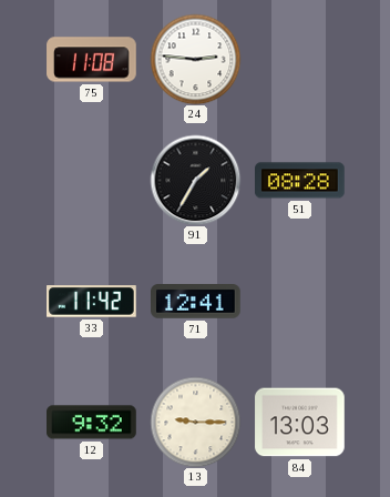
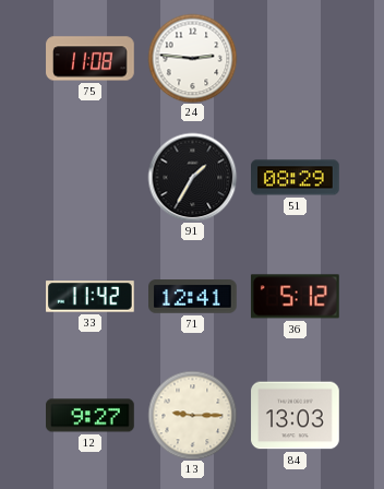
51: 08:28 -> 08:29
36: none -> 5:12
12: 9:32 -> 9:27
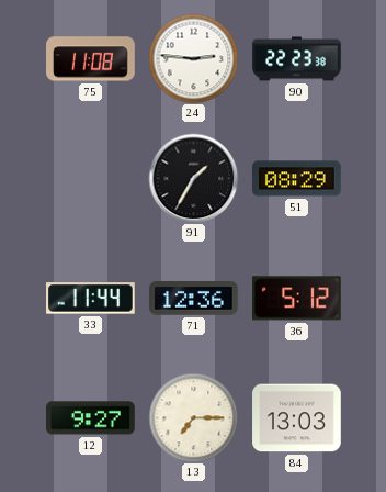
90: none -> 22:23
33: 11:42 -> 11:44
71: 12:41 -> 12:36
13: 9:15 -> 7:15
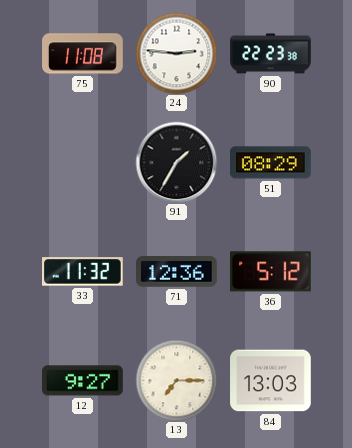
33: 11:44 -> 11:32
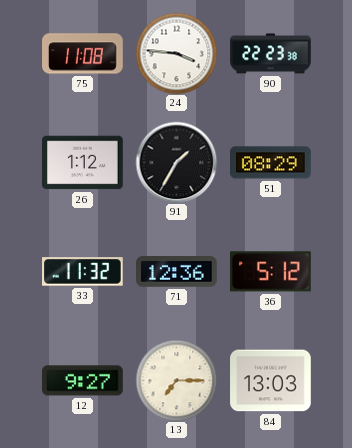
24: 2:46 -> 3:46
26: none -> 1:12
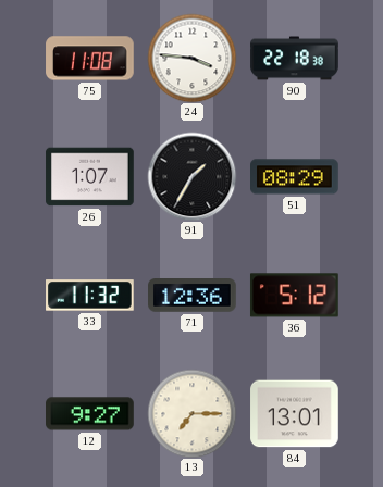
90: 22:23 -> 22:18
26: 1:12 -> 1:07
84: 13:03 -> 13:01
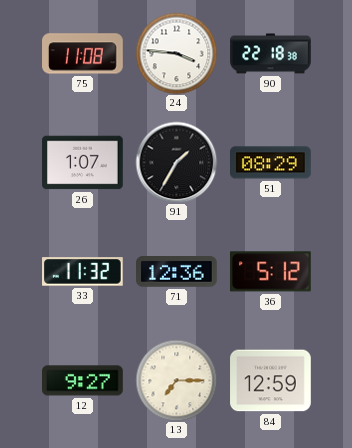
84: 13:01 -> 12:59
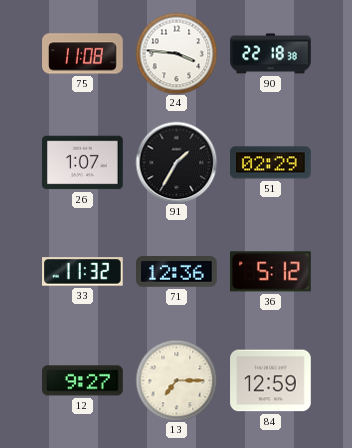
51: 08:29 -> 02:29
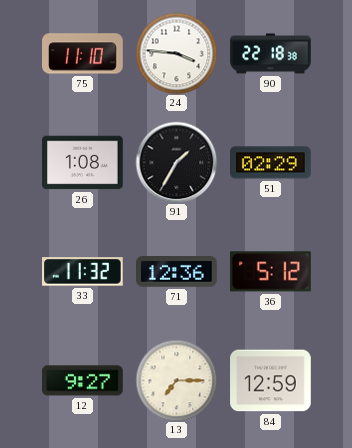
75: 11:08 -> 11:10
26: 1:07 -> 1:08
